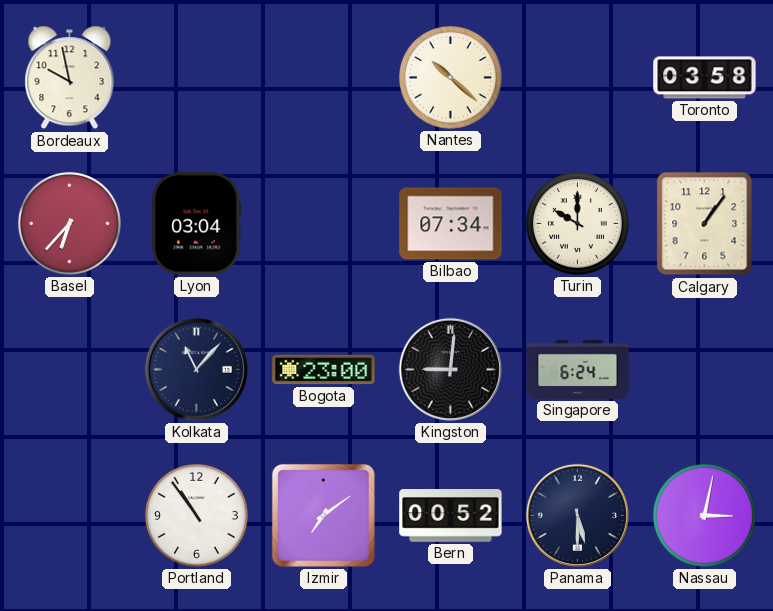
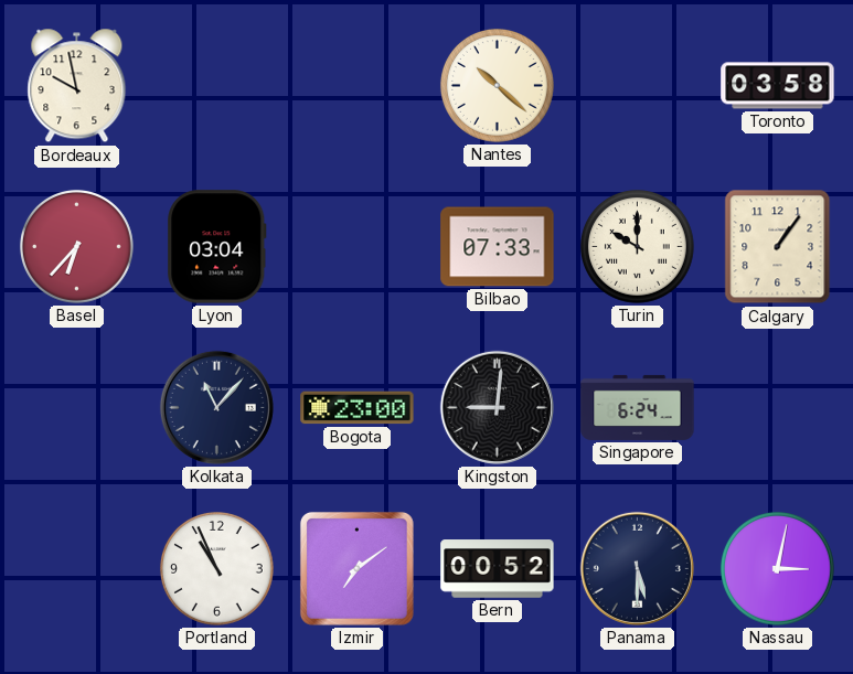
Bilbao: 07:34 -> 07:33
Portland: 10:54 -> 10:56
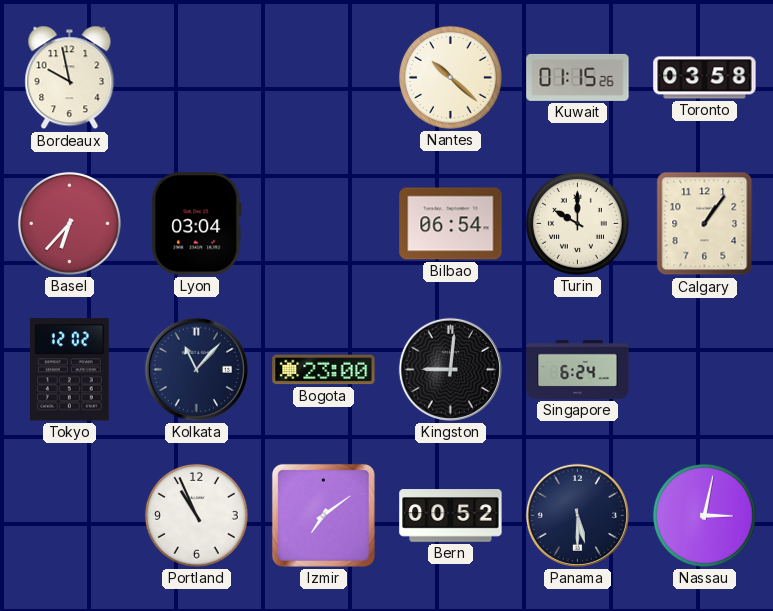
Kuwait: none -> 01:15
Bilbao: 07:33 -> 06:54
Tokyo: none -> 12:02
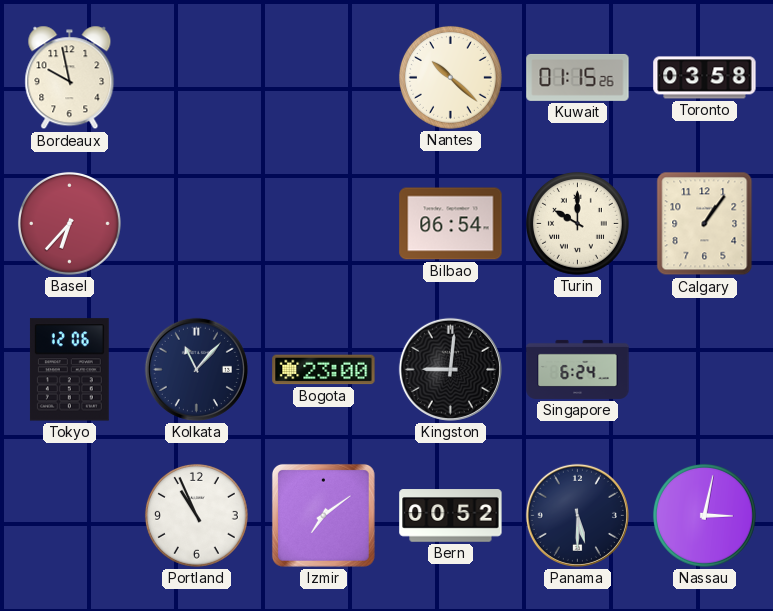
Lyon: 03:04 -> none
Tokyo: 12:02 -> 12:06
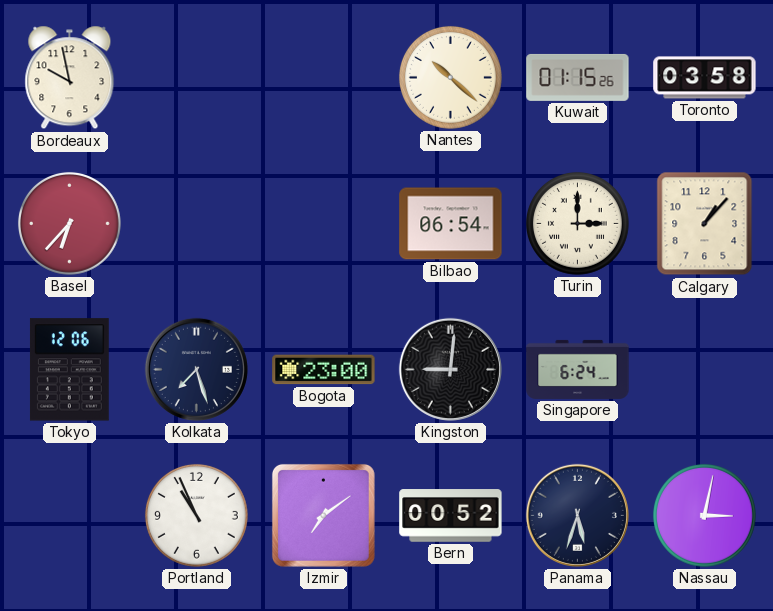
Turin: 10:00 -> 3:00
Calgary: 1:06 -> 1:07
Kolkata: 11:07 -> 7:27
Panama: 5:30 -> 5:33
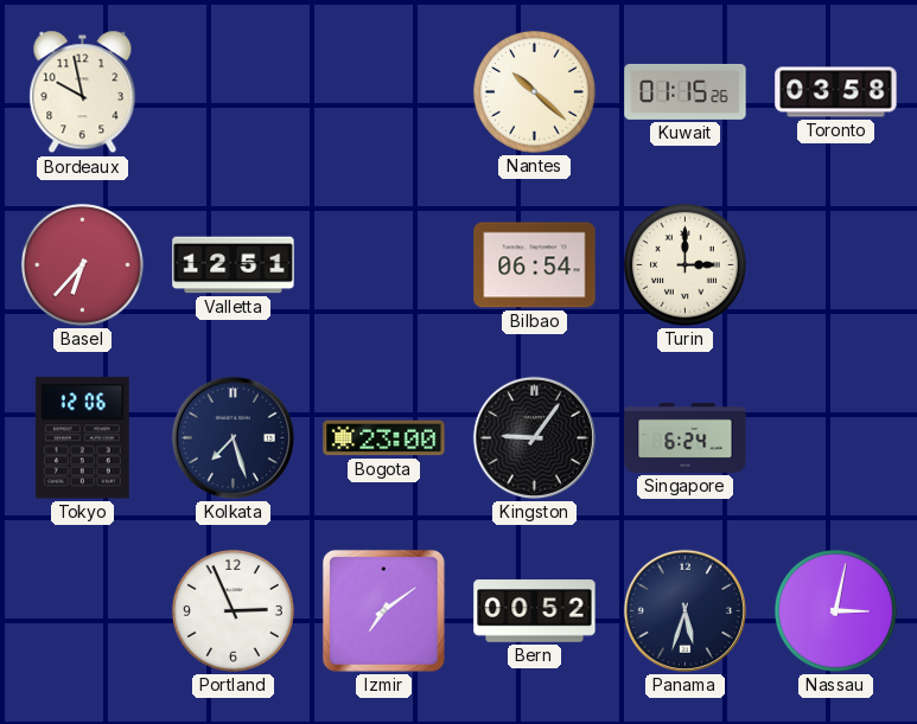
Valletta: none -> 12:51
Calgary: 1:07 -> none
Kingston: 9:01 -> 9:06
Portland: 10:56 -> 2:56
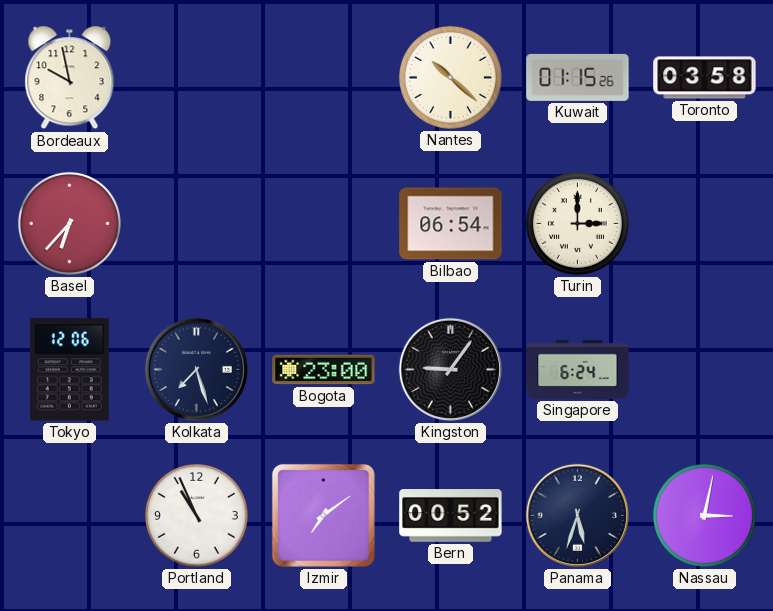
Valletta: 12:51 -> none
Portland: 2:56 -> 10:56
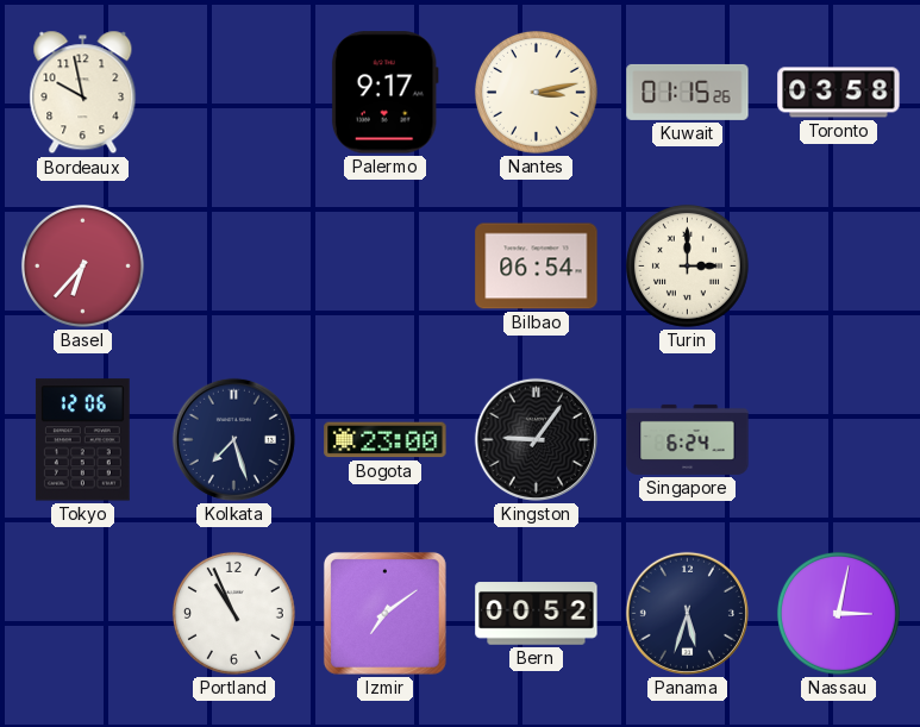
Palermo: none -> 9:17
Nantes: 10:22 -> 3:13
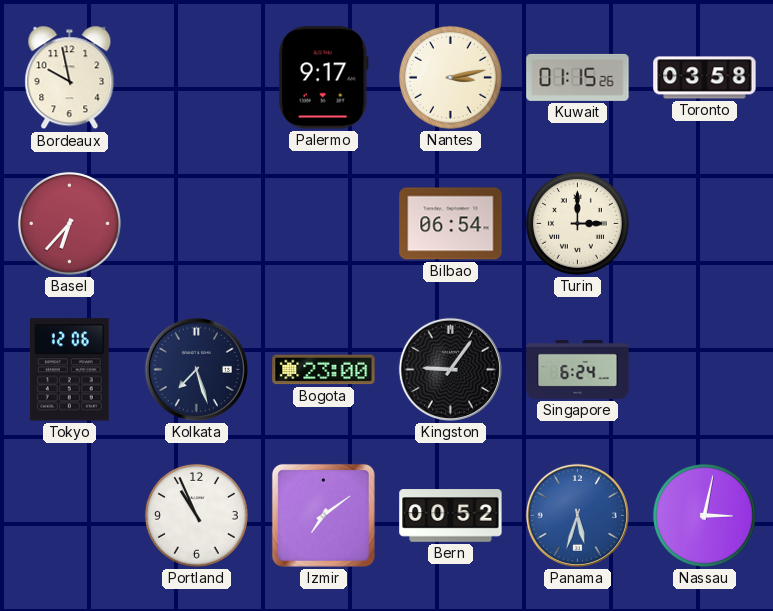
Panama dial: navy -> blue
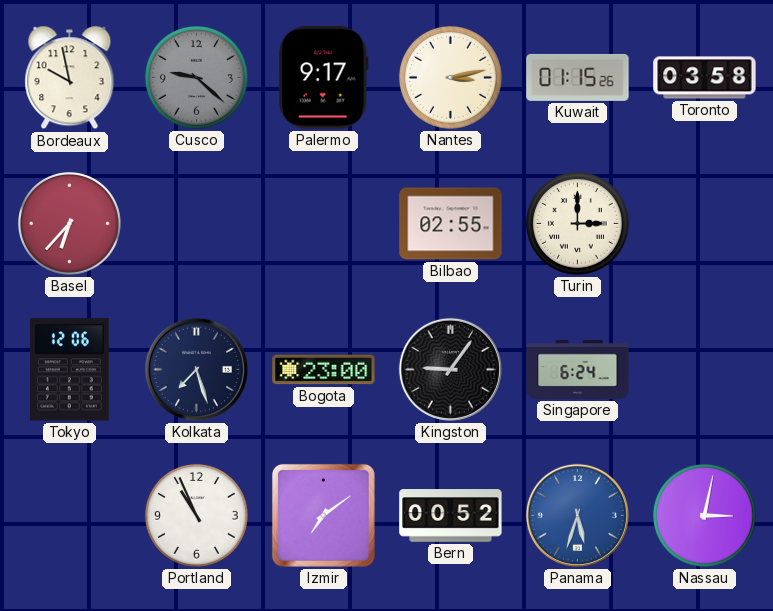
Cusco: none -> 9:22
Bilbao: 06:54 -> 02:55
